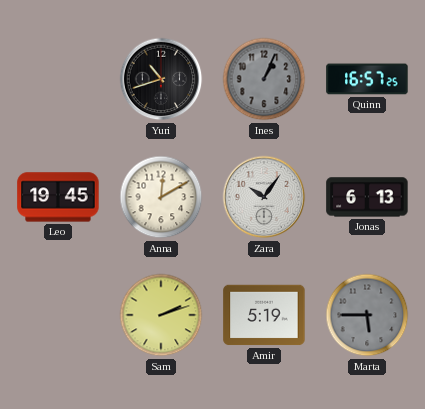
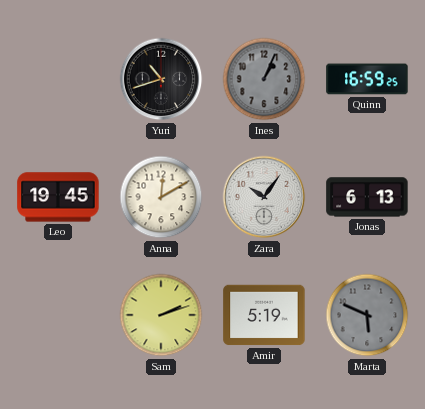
Quinn: 16:57 -> 16:59
Marta: 5:45 -> 5:49
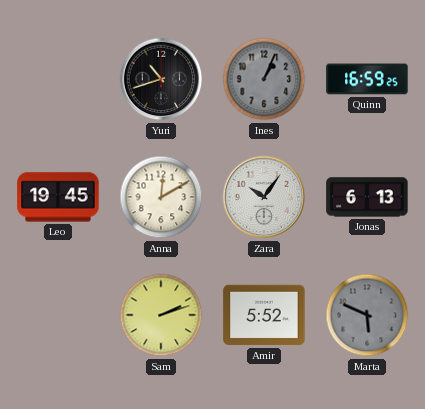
Amir: 5:19 -> 5:52
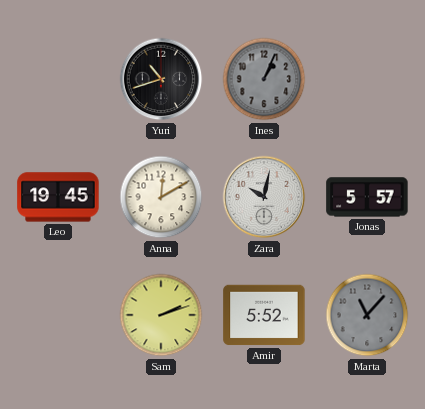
Quinn: 16:59 -> none
Zara: 10:06 -> 10:02
Jonas: 6:13 -> 5:57
Marta: 5:49 -> 11:07
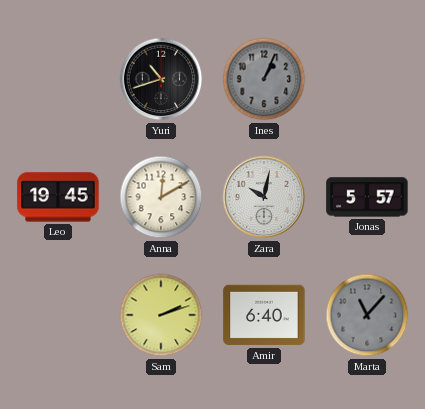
Amir: 5:52 -> 6:40
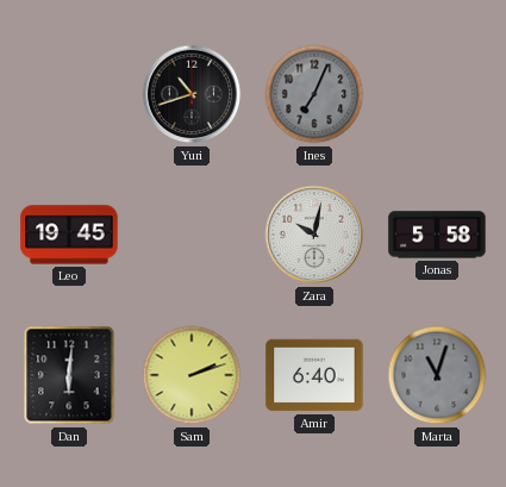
Ines: 1:04 -> 7:04
Anna: 12:10 -> none
Jonas: 5:57 -> 5:58
Dan: none -> 6:01
Marta: 11:07 -> 11:03
